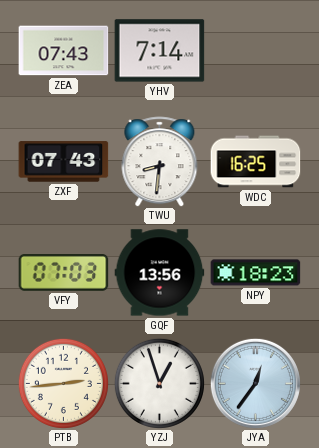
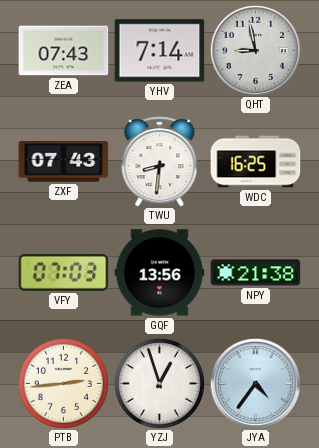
QHT: none -> 8:58
NPY: 18:23 -> 21:38
JYA: 12:36 -> 4:36
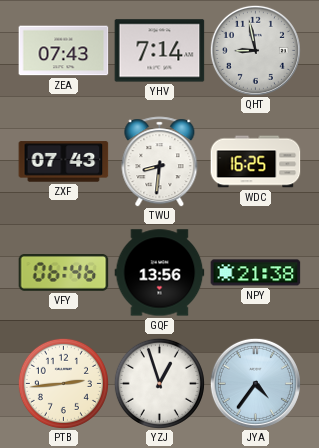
VFY: 07:03 -> 06:46
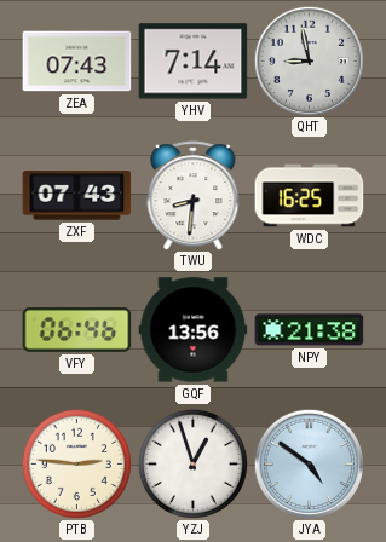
PTB: 2:44 -> 2:46
JYA: 4:36 -> 4:51
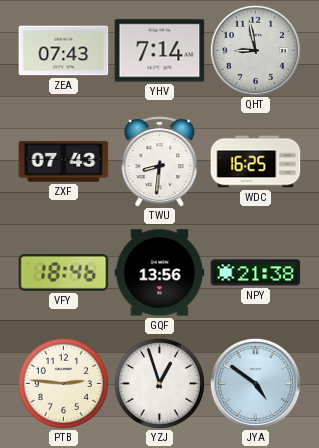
VFY: 06:46 -> 18:46
